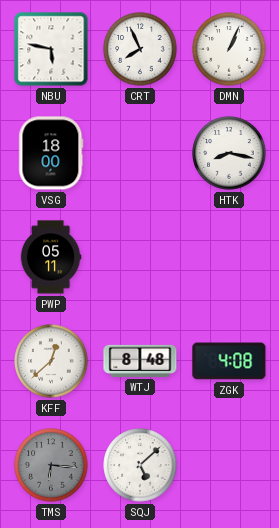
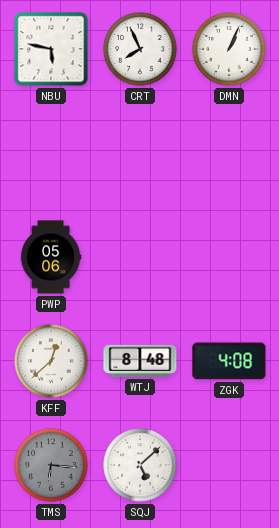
VSG: 18:00 -> none
HTK: 8:17 -> none
PWP: 05:11 -> 05:06
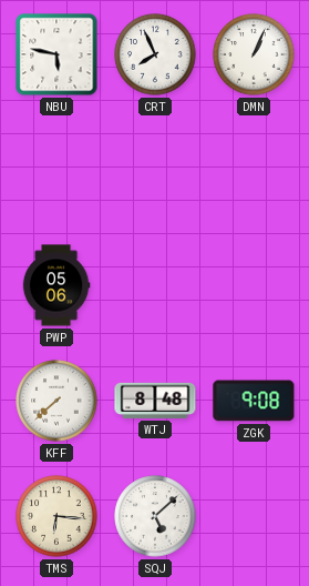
KFF: 12:38 -> 7:38
ZGK: 4:08 -> 9:08
TMS dial: grey -> cream
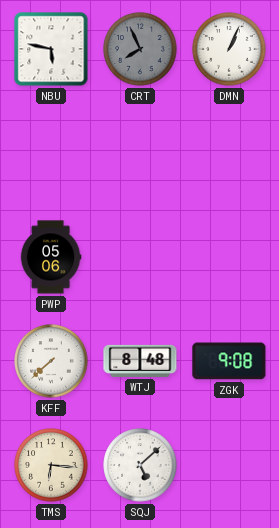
CRT dial: white -> grey
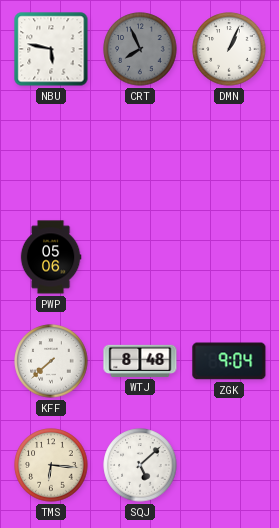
ZGK: 9:08 -> 9:04
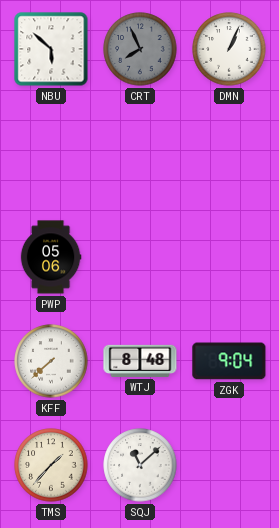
NBU: 5:47 -> 5:52
TMS: 6:16 -> 1:37
SQJ: 5:08 -> 11:08
